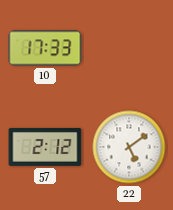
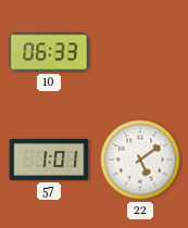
10: 17:33 -> 06:33
57: 2:12 -> 1:01
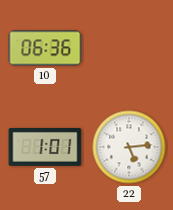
10: 06:33 -> 06:36
22: 5:09 -> 5:14
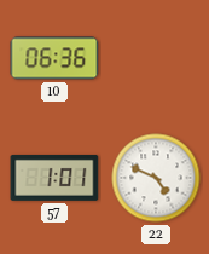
22: 5:14 -> 4:49
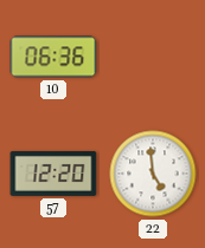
57: 1:01 -> 12:20
22: 4:49 -> 4:59
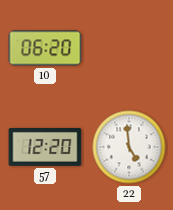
10: 06:36 -> 06:20
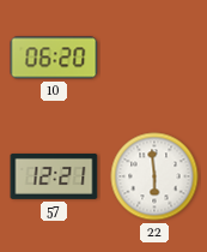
57: 12:20 -> 12:21
22: 4:59 -> 5:59
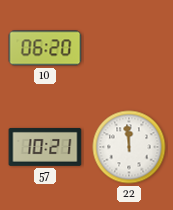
57: 12:21 -> 10:21
22: 5:59 -> 11:59
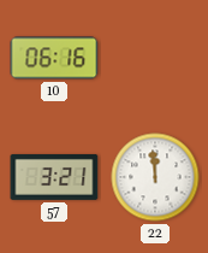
10: 06:20 -> 06:16
57: 10:21 -> 3:21
